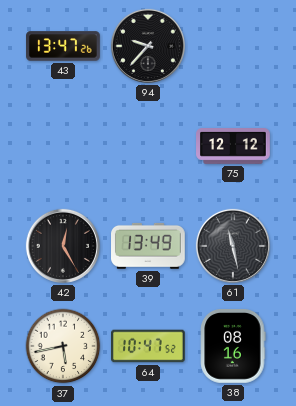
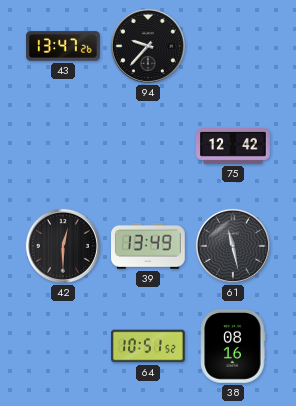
75: 12:12 -> 12:42
42: 12:25 -> 12:30
37: 5:43 -> none
64: 10:47 -> 10:51
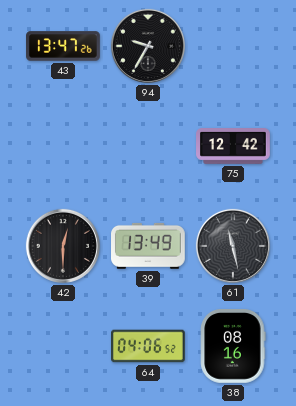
94: 9:37 -> 9:35
64: 10:51 -> 04:06
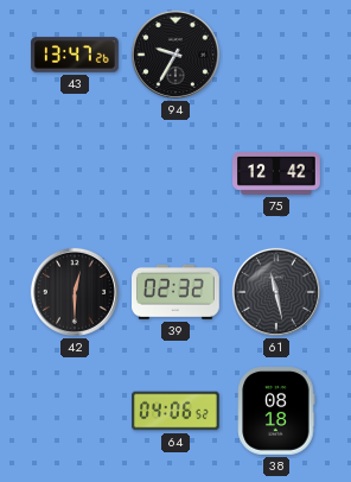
39: 13:49 -> 02:32
38: 08:16 -> 08:18
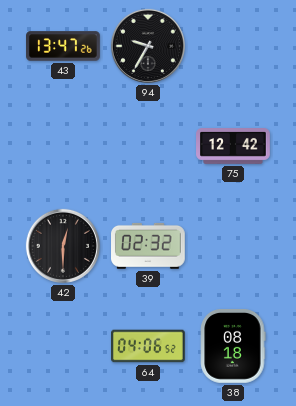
61: 11:28 -> none
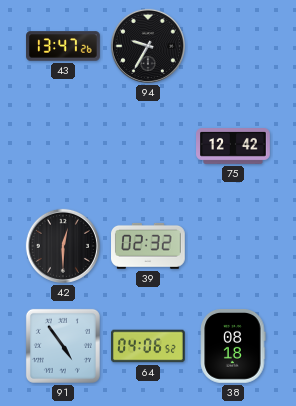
91: none -> 4:54
